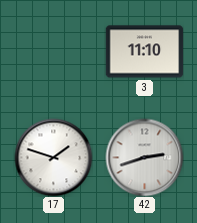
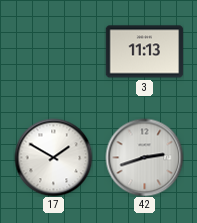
3: 11:10 -> 11:13
17: 1:48 -> 1:50
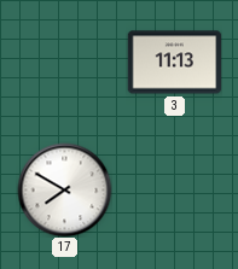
17: 1:50 -> 7:50
42: 2:42 -> none
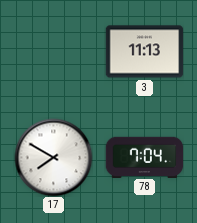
78: none -> 7:04
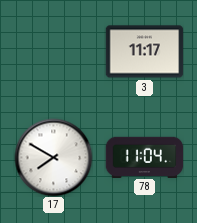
3: 11:13 -> 11:17
78: 7:04 -> 11:04
